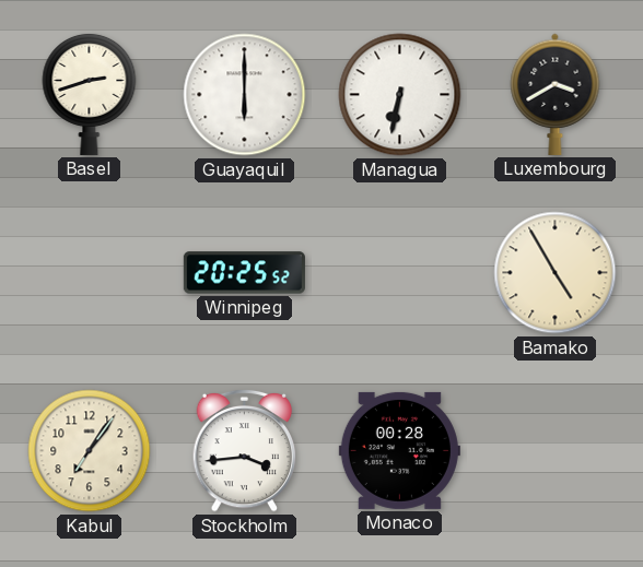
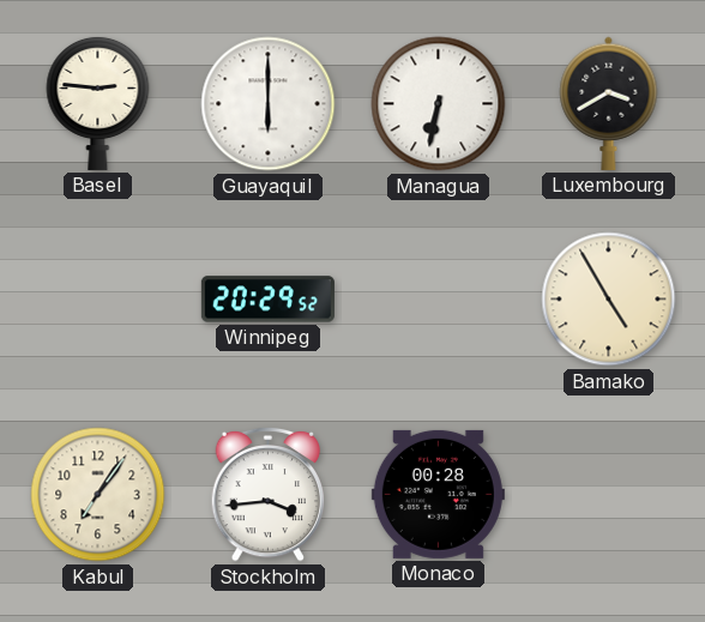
Basel: 2:42 -> 2:46
Winnipeg: 20:25 -> 20:29
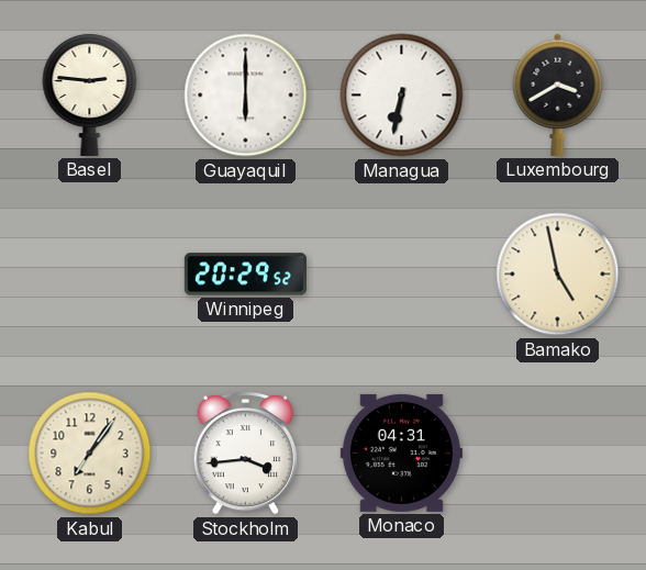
Bamako: 4:55 -> 4:58
Monaco: 00:28 -> 04:31
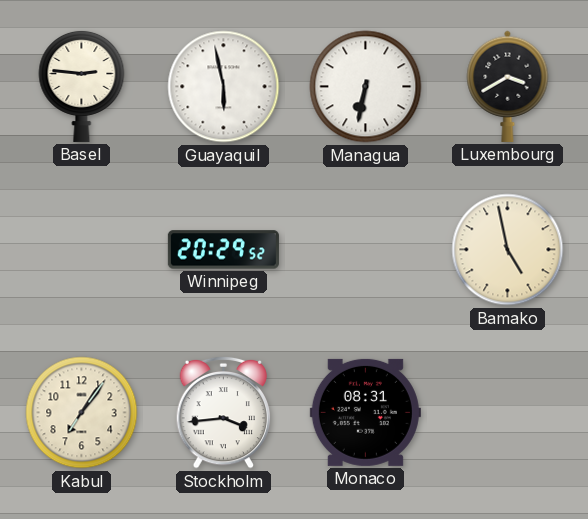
Guayaquil: 6:00 -> 5:58
Monaco: 04:31 -> 08:31
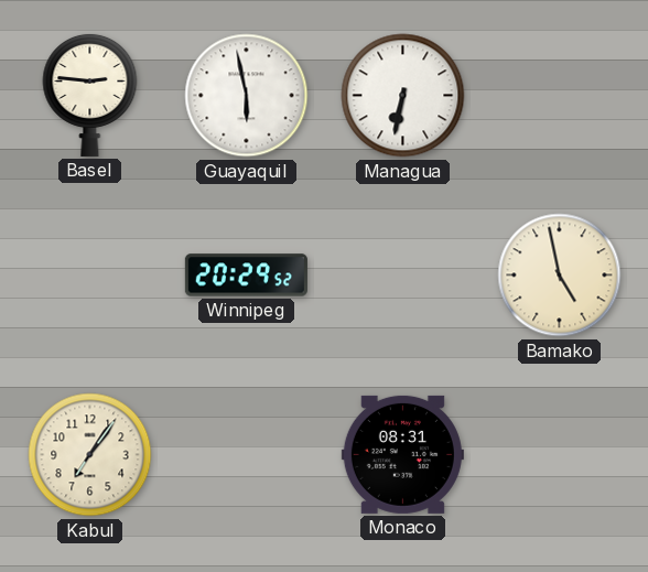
Luxembourg: 3:40 -> none
Stockholm: 3:44 -> none
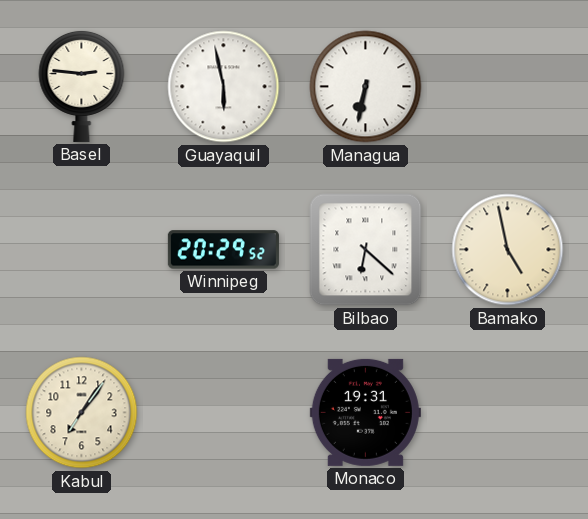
Bilbao: none -> 6:22
Monaco: 08:31 -> 19:31
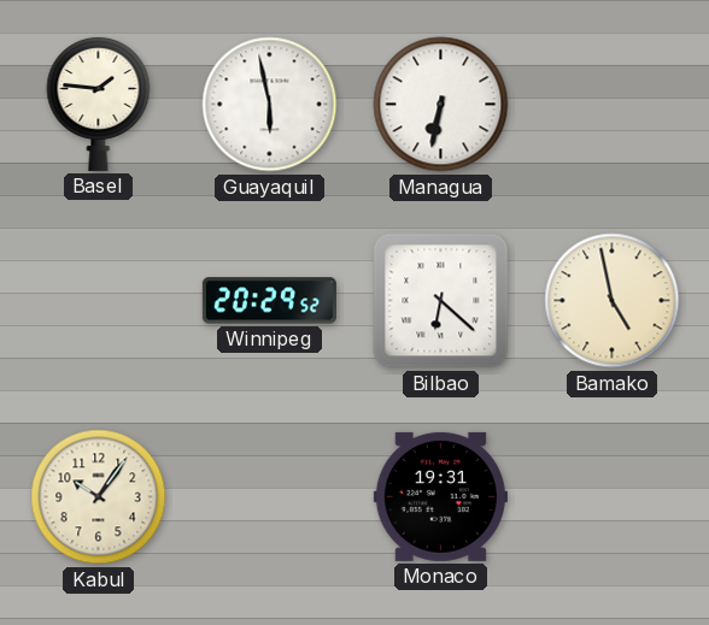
Basel: 2:46 -> 1:46
Kabul: 7:06 -> 10:06
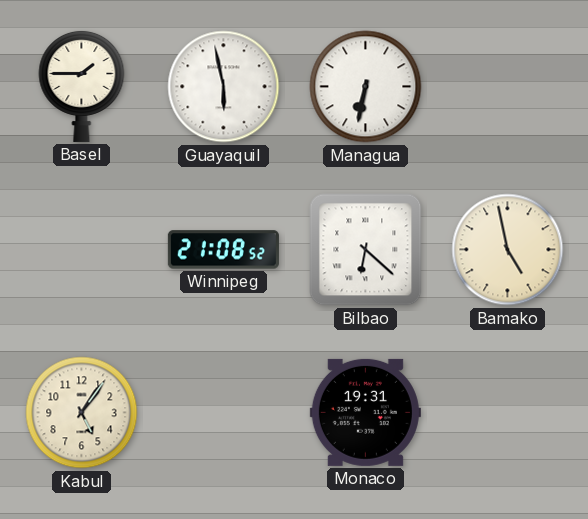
Basel: 1:46 -> 1:45
Winnipeg: 20:29 -> 21:08
Kabul: 10:06 -> 5:06
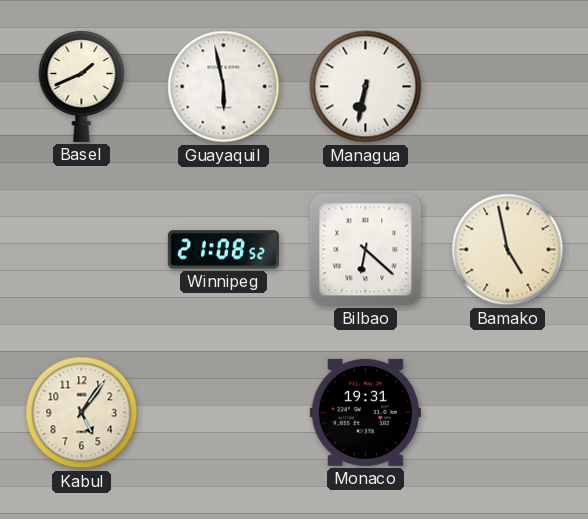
Basel: 1:45 -> 1:41
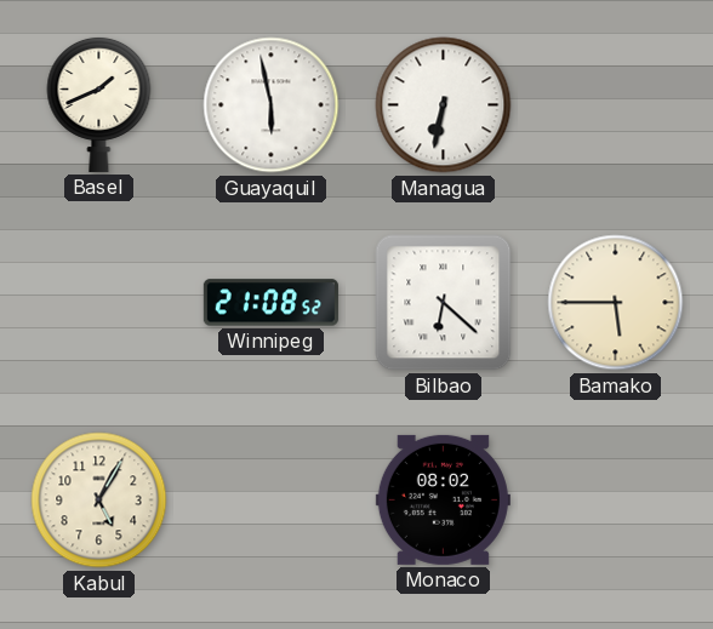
Bamako: 4:58 -> 5:45
Kabul: 5:06 -> 5:05
Monaco: 19:31 -> 08:02
